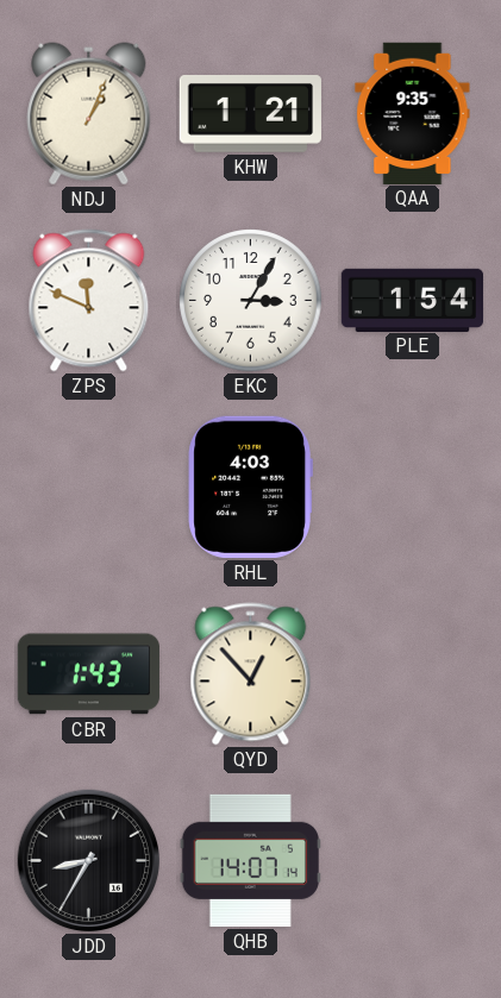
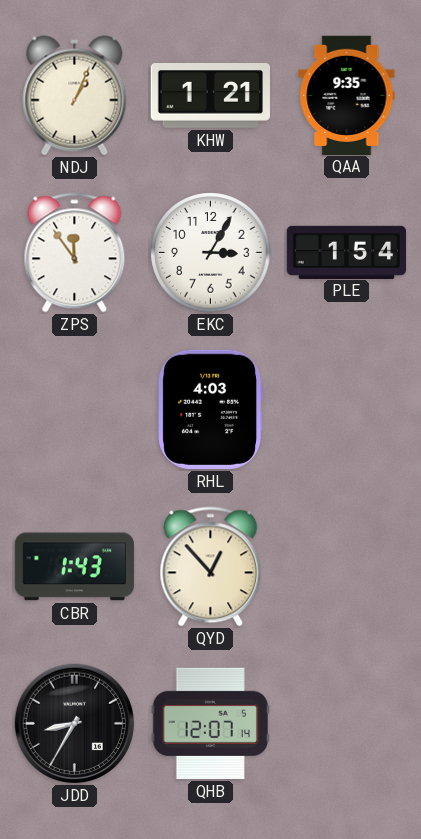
ZPS: 11:49 -> 11:54
QHB: 14:07 -> 12:07
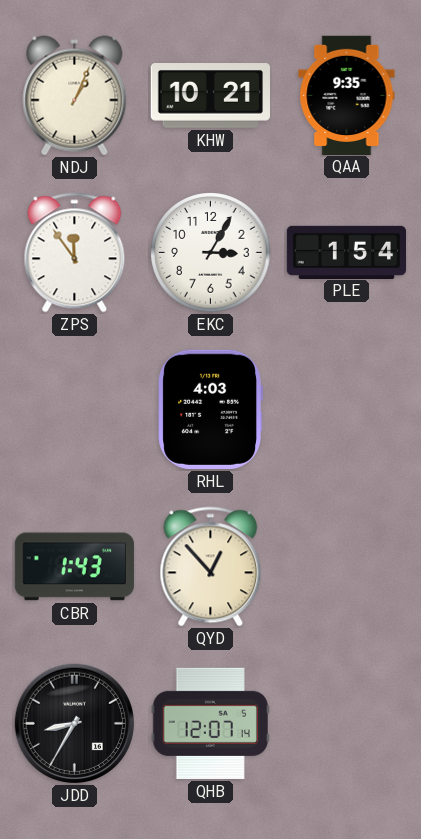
KHW: 1:21 -> 10:21
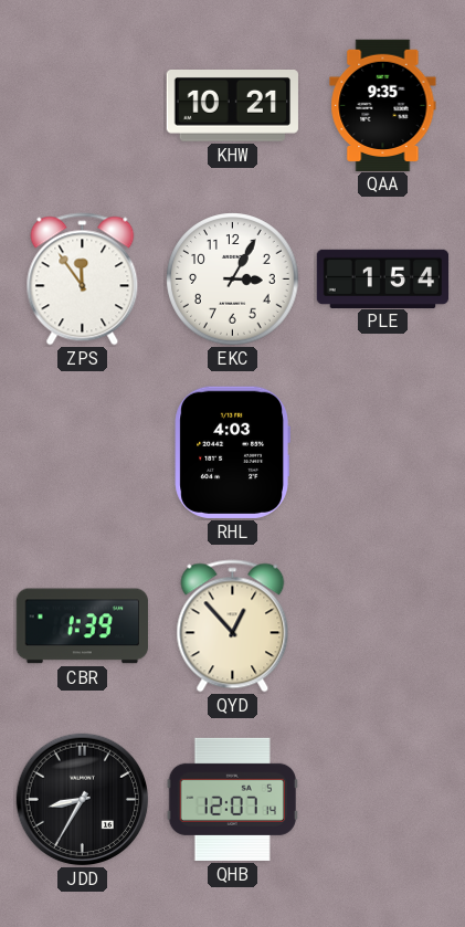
NDJ: 1:04 -> none
CBR: 1:43 -> 1:39
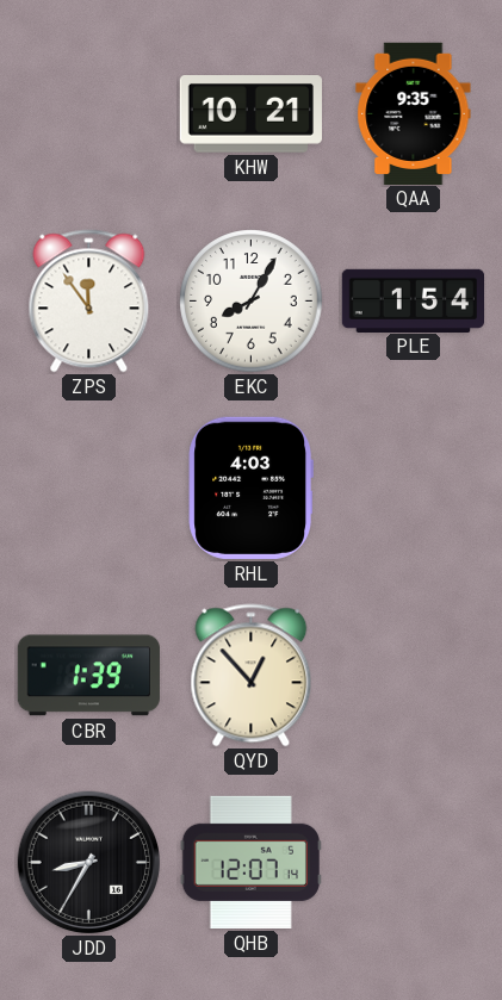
EKC: 3:05 -> 8:05
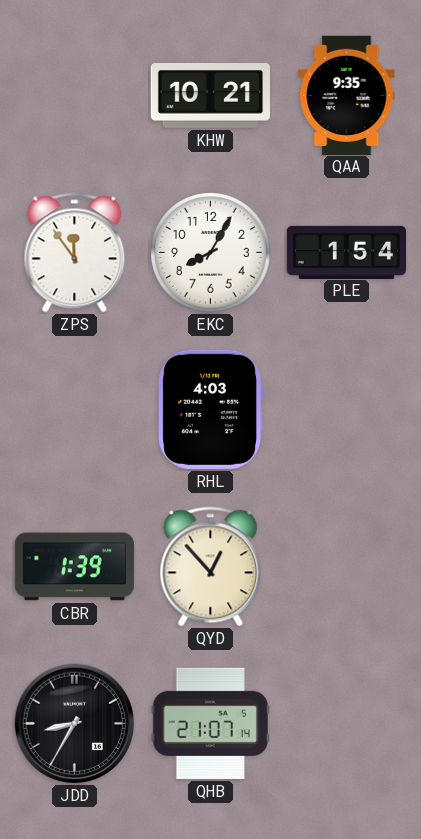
QHB: 12:07 -> 21:07
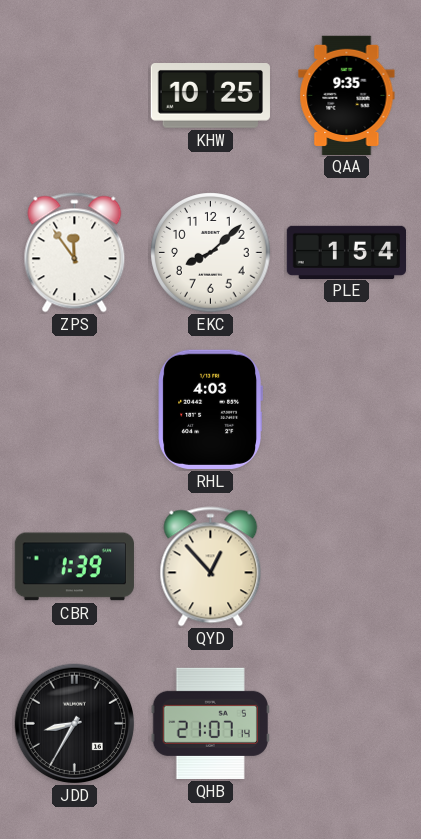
KHW: 10:21 -> 10:25
EKC: 8:05 -> 8:08
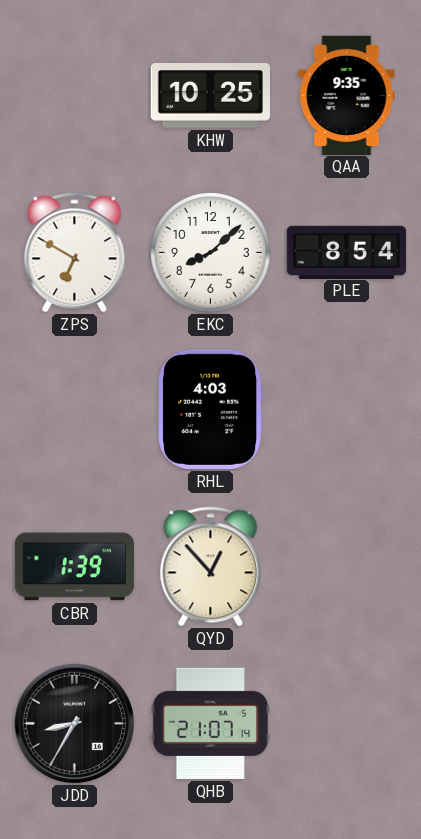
ZPS: 11:54 -> 6:50
PLE: 1:54 -> 8:54
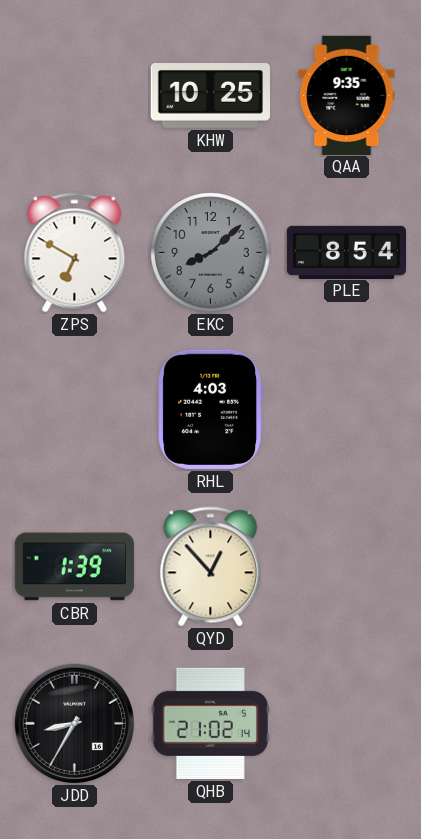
EKC dial: white -> grey
QHB: 21:07 -> 21:02
